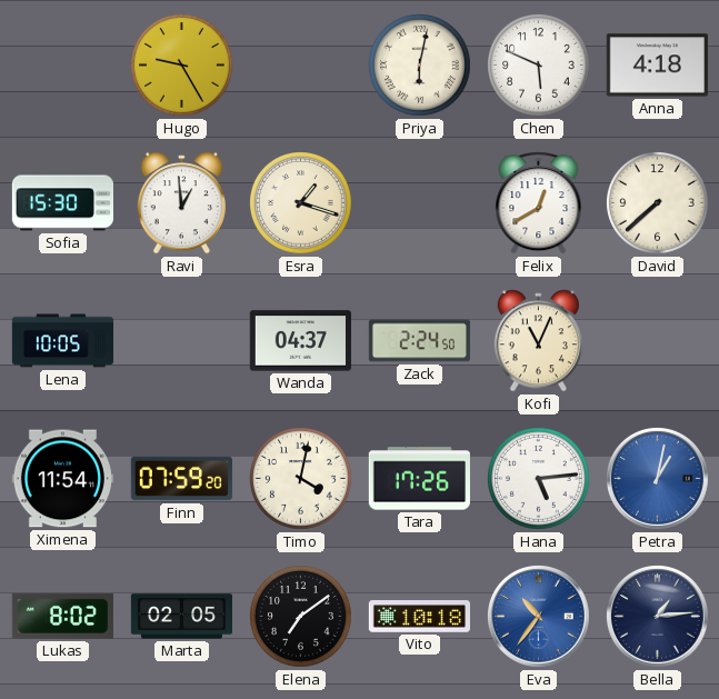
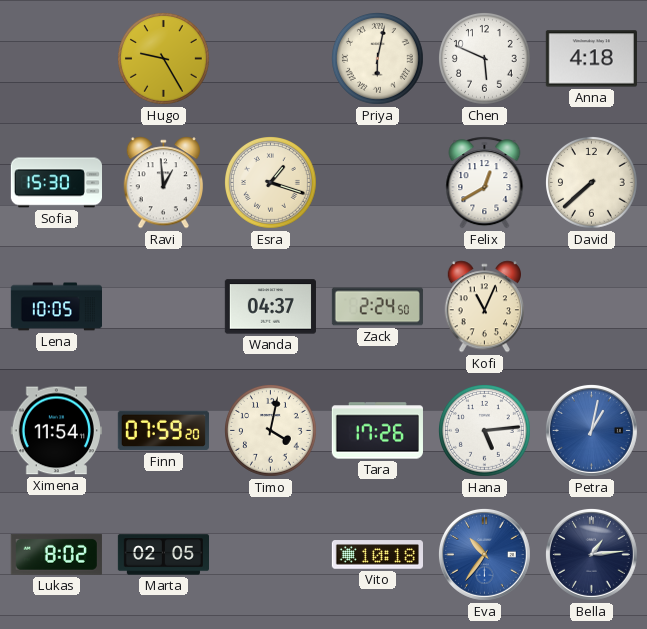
Elena: 7:09 -> none
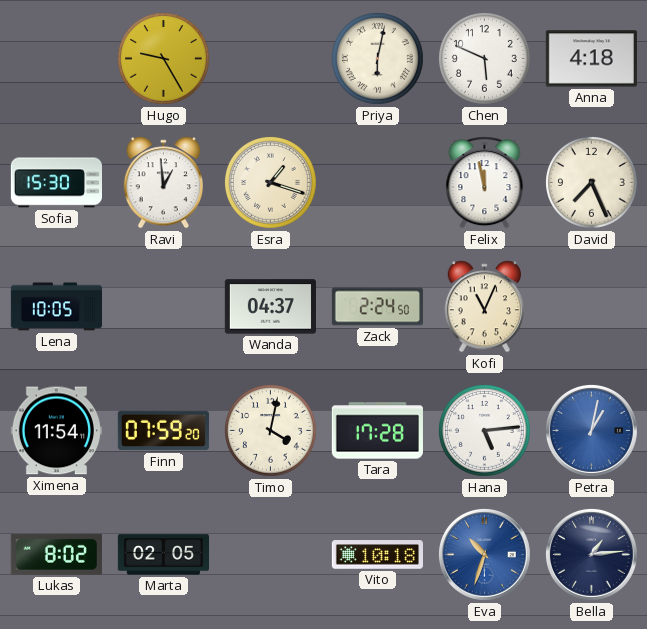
Felix: 12:40 -> 11:58
David: 7:38 -> 7:26
Tara: 17:26 -> 17:28
Eva: 10:36 -> 10:33
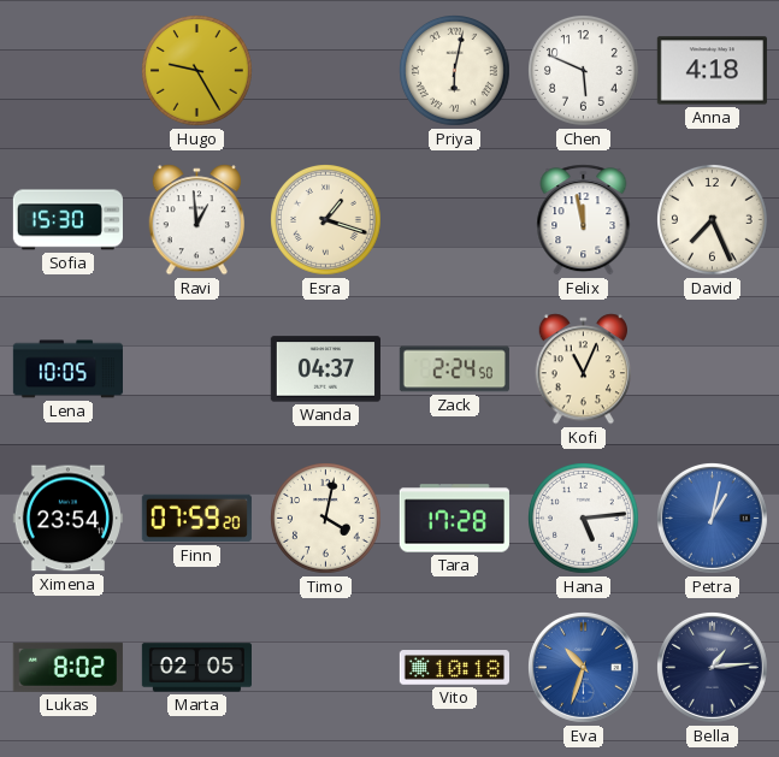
Ximena: 11:54 -> 23:54
